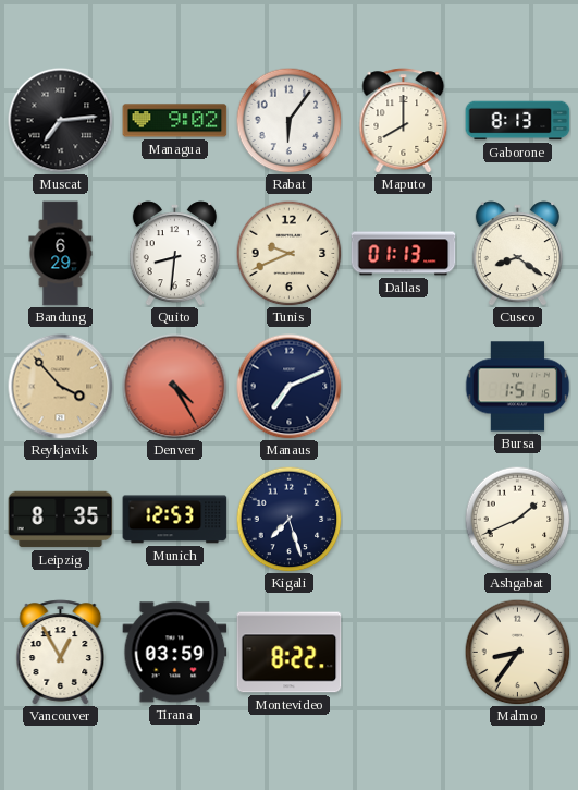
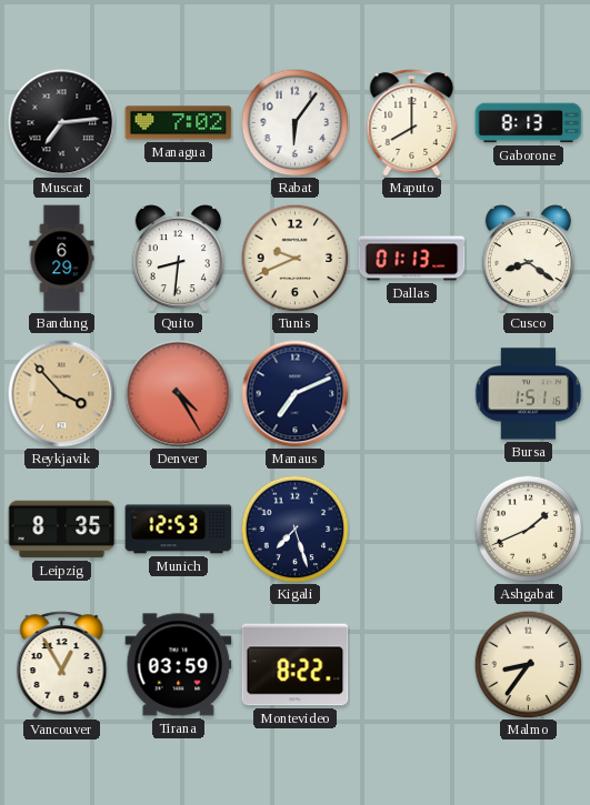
Managua: 9:02 -> 7:02
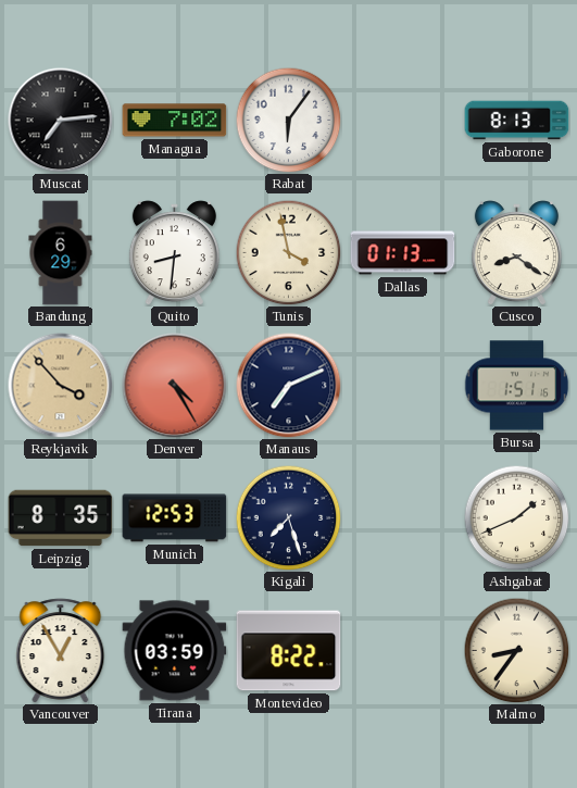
Maputo: 8:00 -> none
Tunis: 9:41 -> 3:58
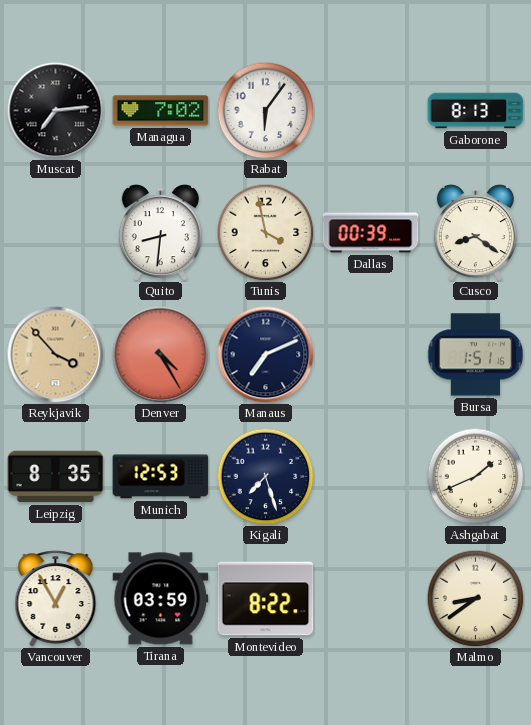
Bandung: 6:29 -> none
Dallas: 01:13 -> 00:39
Malmo: 8:36 -> 8:39
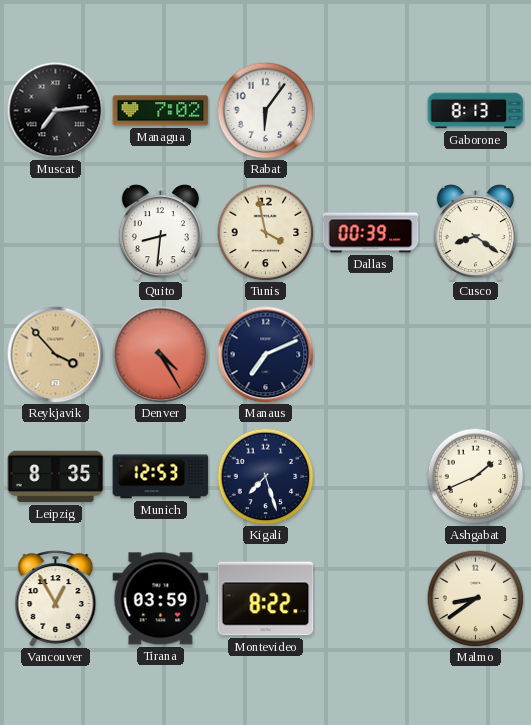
Bursa: 1:51 -> none
